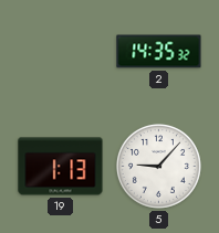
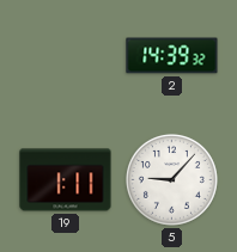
2: 14:35 -> 14:39
19: 1:13 -> 1:11
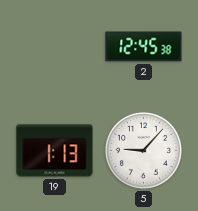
2: 14:39 -> 12:45
19: 1:11 -> 1:13
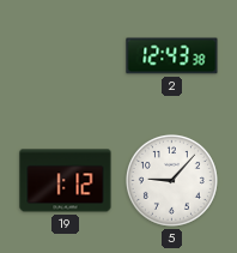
2: 12:45 -> 12:43
19: 1:13 -> 1:12
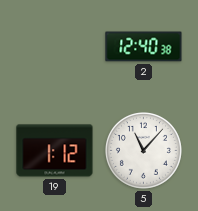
2: 12:43 -> 12:40
5: 9:07 -> 11:07
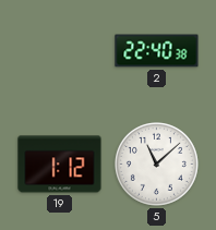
2: 12:40 -> 22:40
5: 11:07 -> 11:08
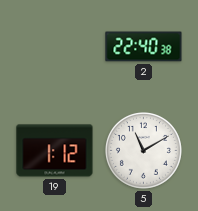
5: 11:08 -> 11:10
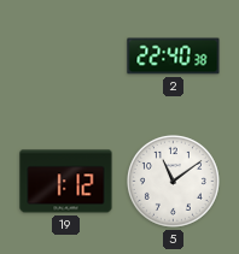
5: 11:10 -> 11:09
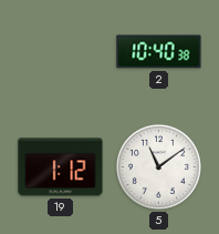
2: 22:40 -> 10:40
